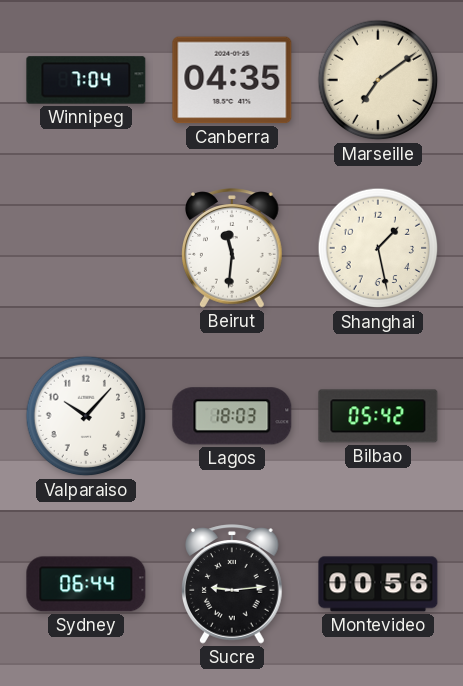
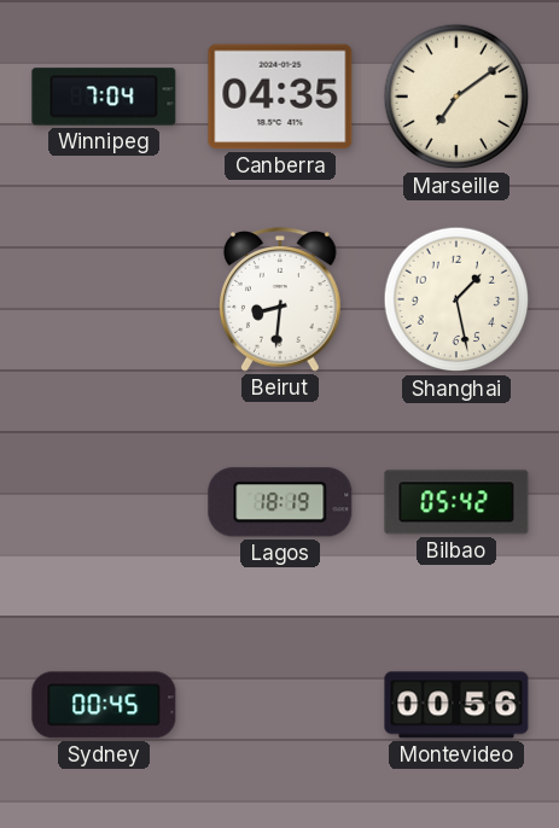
Beirut: 11:31 -> 8:31
Valparaiso: 10:07 -> none
Lagos: 18:03 -> 18:19
Sydney: 06:44 -> 00:45
Sucre: 9:14 -> none
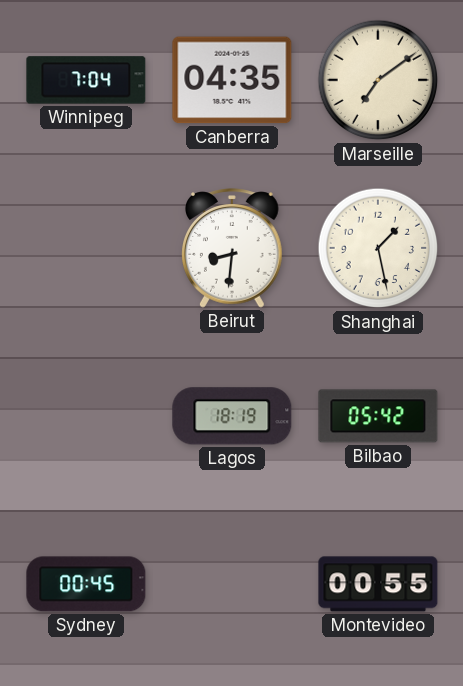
Montevideo: 00:56 -> 00:55
